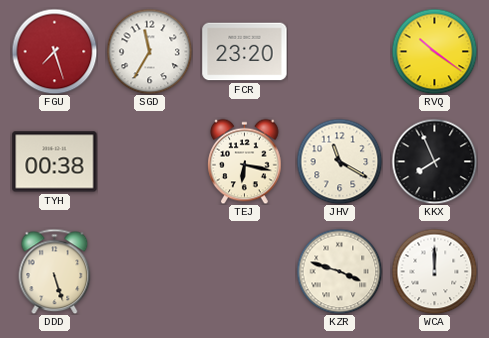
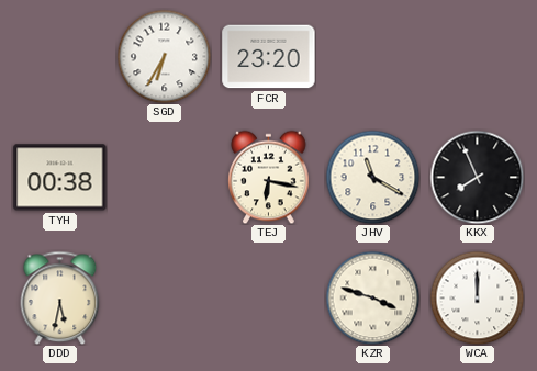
FGU: 7:27 -> none
SGD: 11:35 -> 6:35
RVQ: 10:21 -> none
DDD: 5:27 -> 5:32
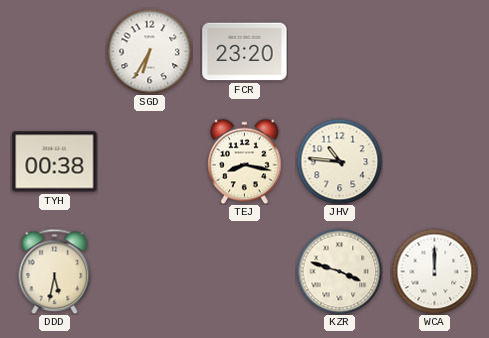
TEJ: 6:17 -> 8:17
JHV: 11:20 -> 10:46
KKX: 7:56 -> none
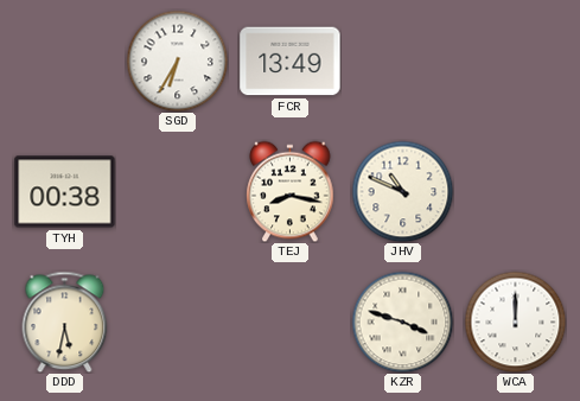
FCR: 23:20 -> 13:49
JHV: 10:46 -> 10:49
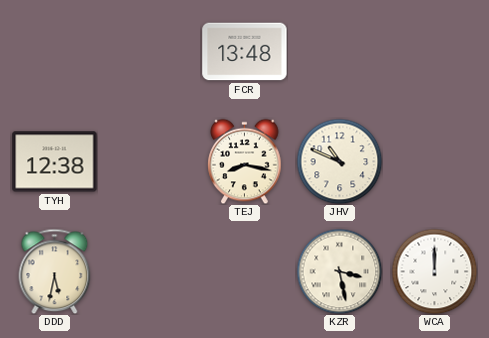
SGD: 6:35 -> none
FCR: 13:49 -> 13:48
TYH: 00:38 -> 12:38
KZR: 3:48 -> 3:28
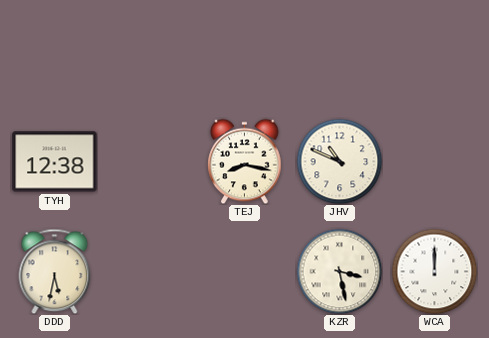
FCR: 13:48 -> none
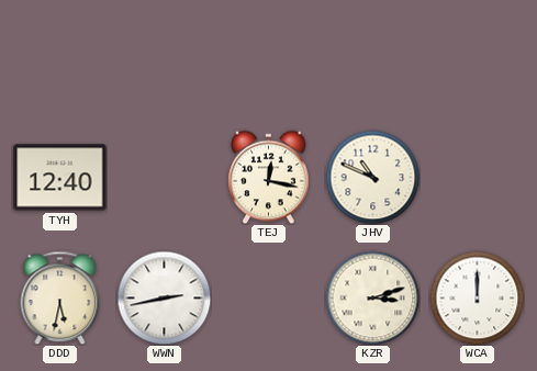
TYH: 12:38 -> 12:40
TEJ: 8:17 -> 12:17
WWN: none -> 2:43
KZR: 3:28 -> 3:12
